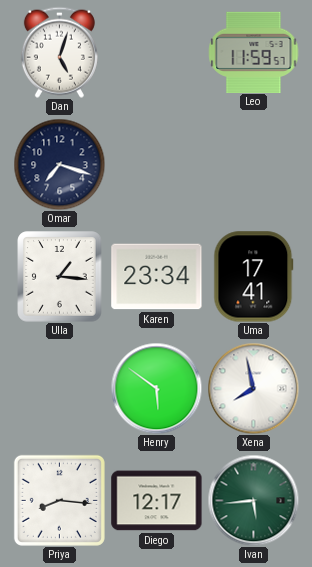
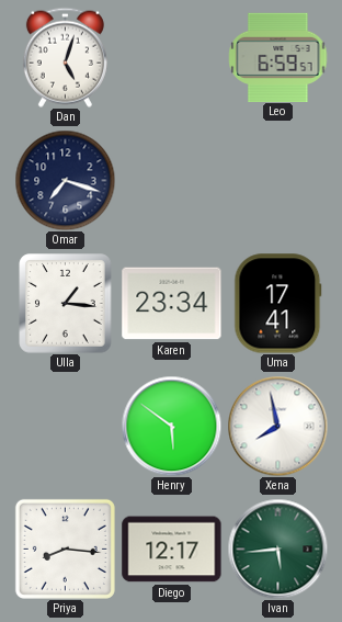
Leo: 11:59 -> 6:59
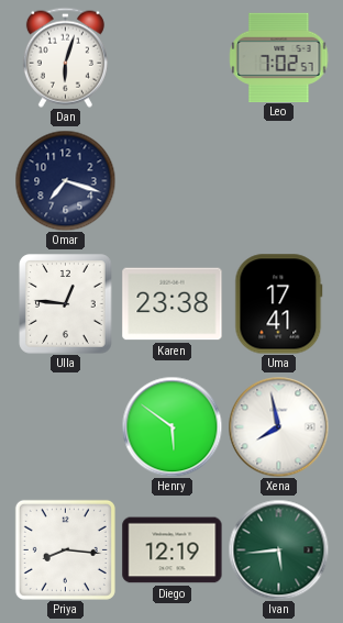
Dan: 5:03 -> 6:03
Leo: 6:59 -> 7:02
Ulla: 1:16 -> 12:46
Karen: 23:34 -> 23:38
Diego: 12:17 -> 12:19
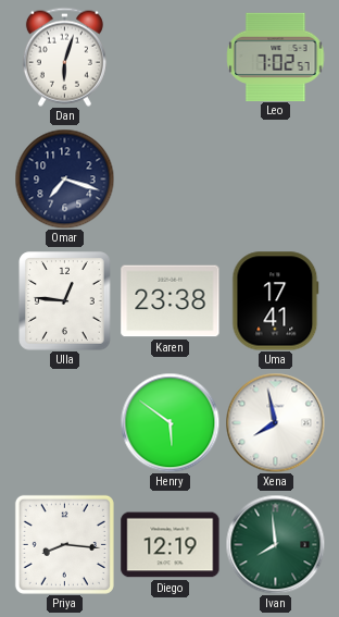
Ivan: 5:44 -> 7:59
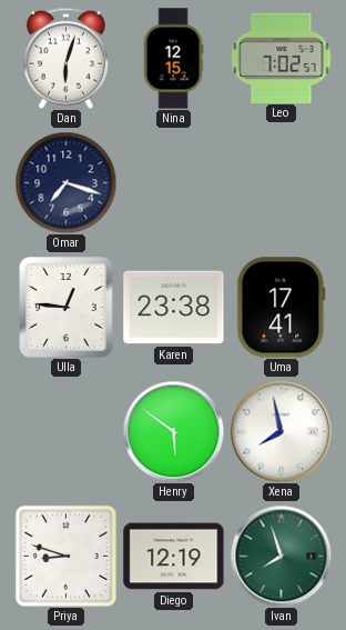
Nina: none -> 12:15
Priya: 8:16 -> 8:48
Ivan: 7:59 -> 7:57
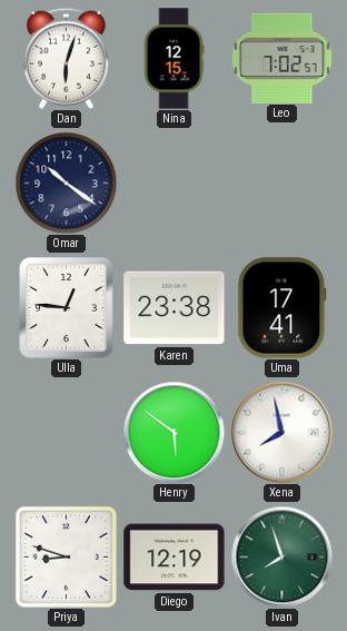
Omar: 7:18 -> 10:21
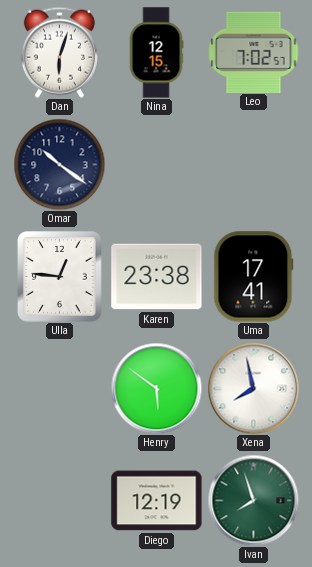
Priya: 8:48 -> none
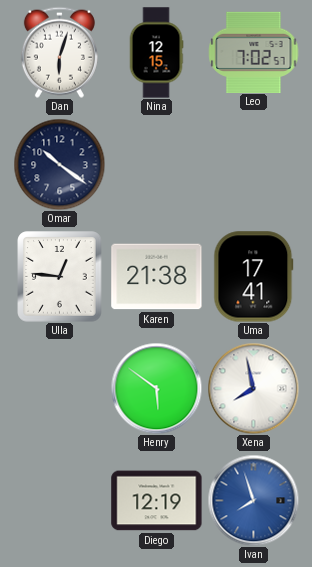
Karen: 23:38 -> 21:38
Ivan dial: green -> blue
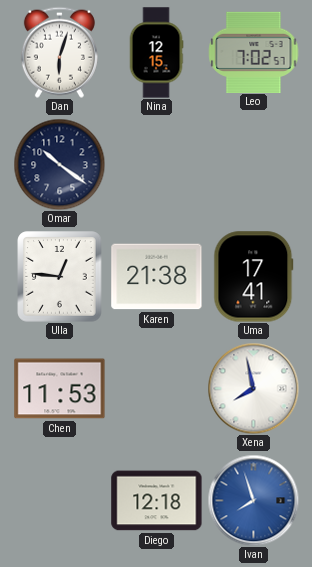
Chen: none -> 11:53
Henry: 5:51 -> none
Diego: 12:19 -> 12:18
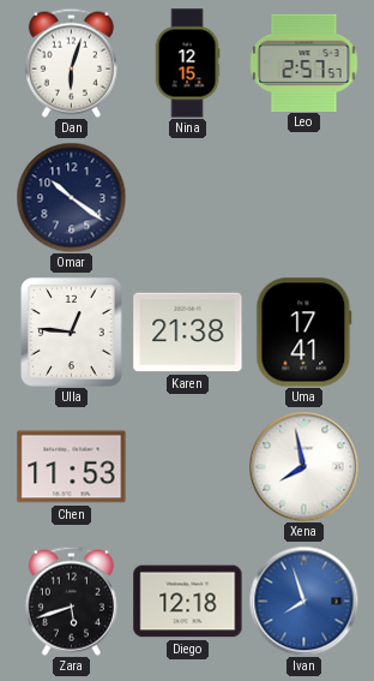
Leo: 7:02 -> 2:57
Zara: none -> 5:42
